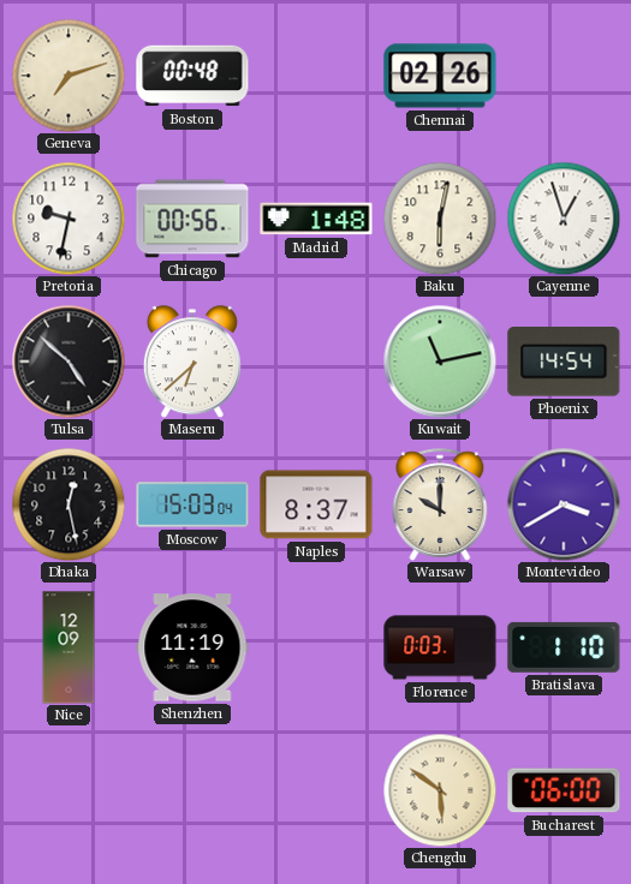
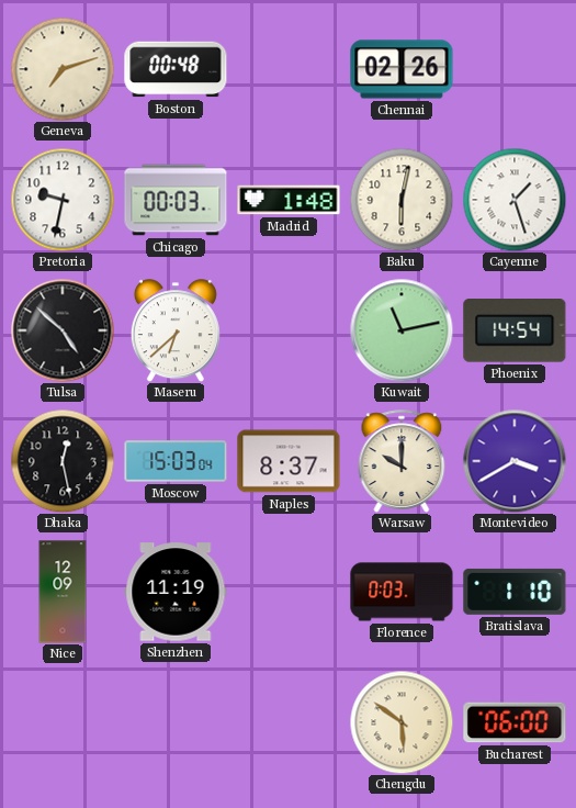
Chicago: 00:56 -> 00:03
Cayenne: 12:57 -> 1:27
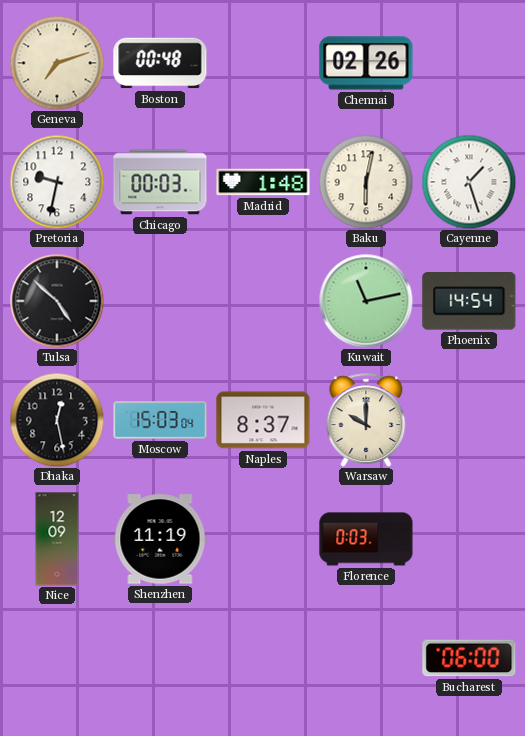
Maseru: 6:38 -> none
Montevideo: 3:40 -> none
Bratislava: 1:10 -> none
Chengdu: 5:51 -> none
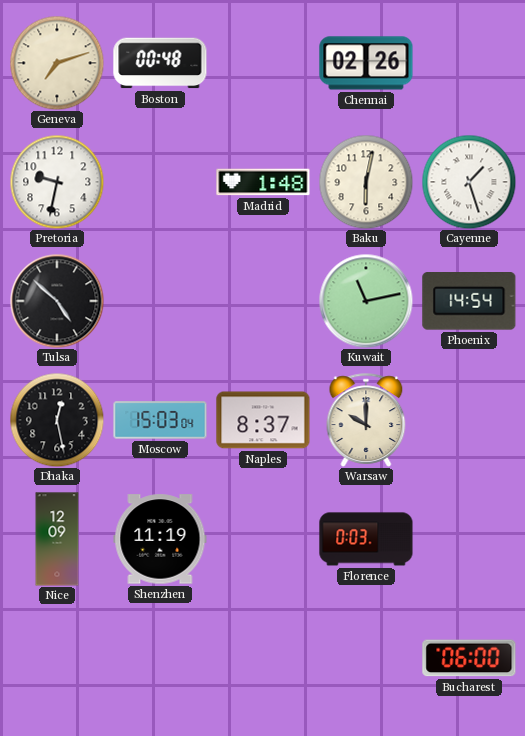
Chicago: 00:03 -> none
